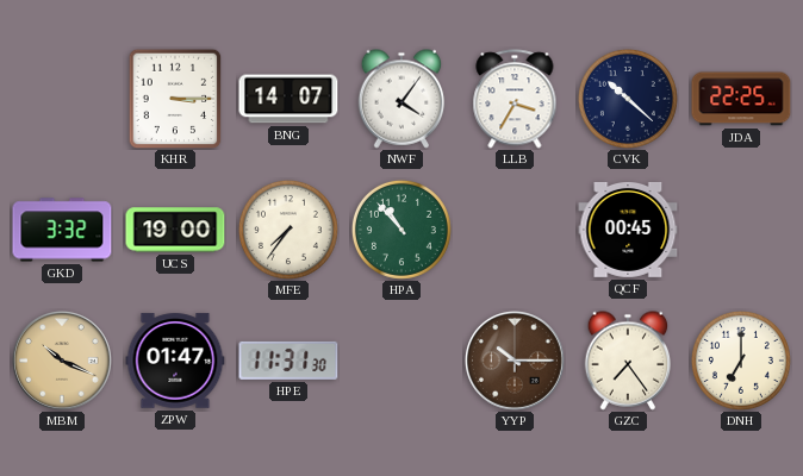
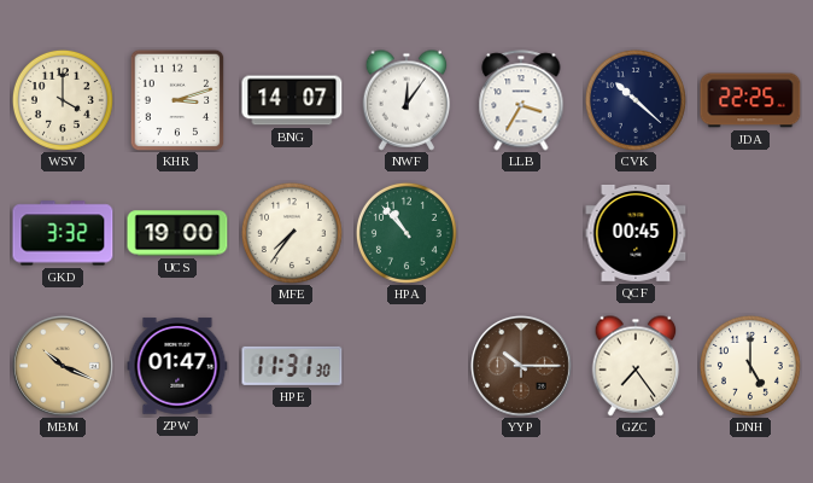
WSV: none -> 4:00
KHR: 3:15 -> 3:12
NWF: 4:06 -> 12:06
DNH: 7:00 -> 5:00
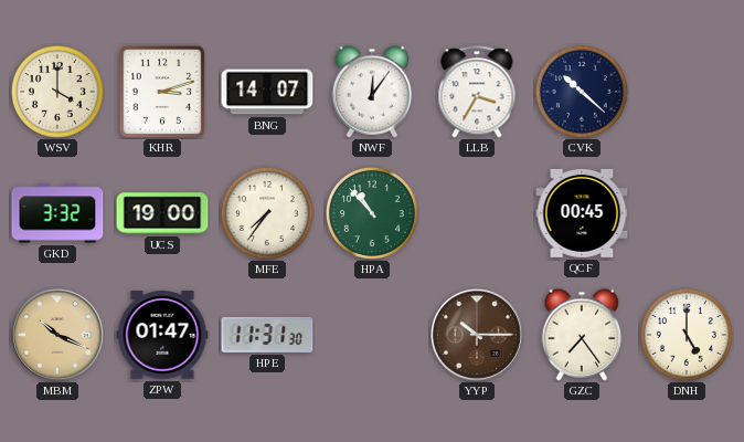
JDA: 22:25 -> none
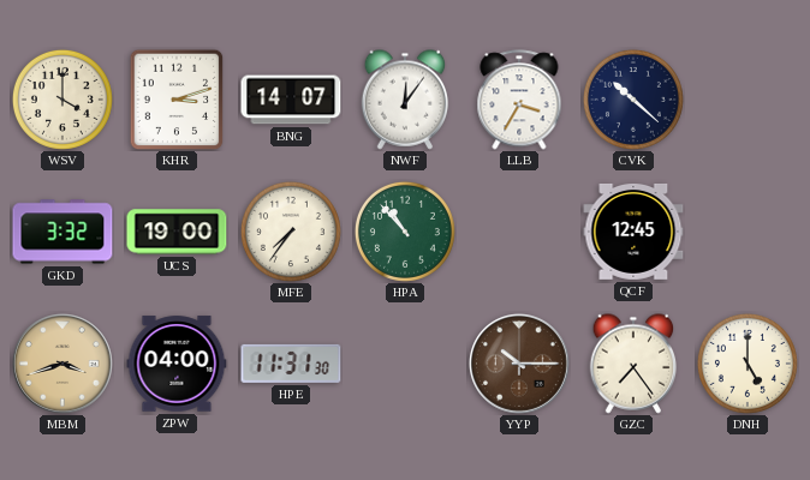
QCF: 00:45 -> 12:45
MBM: 10:19 -> 3:42
ZPW: 01:47 -> 04:00
